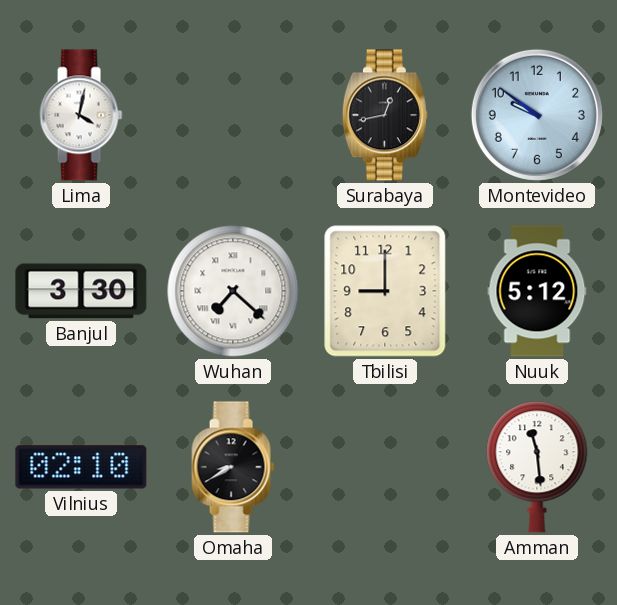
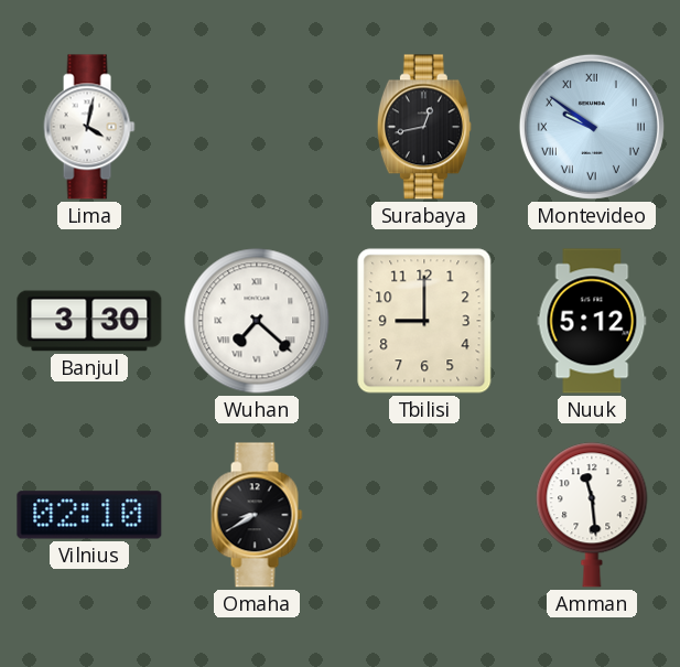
Montevideo numerals: Arabic -> Roman
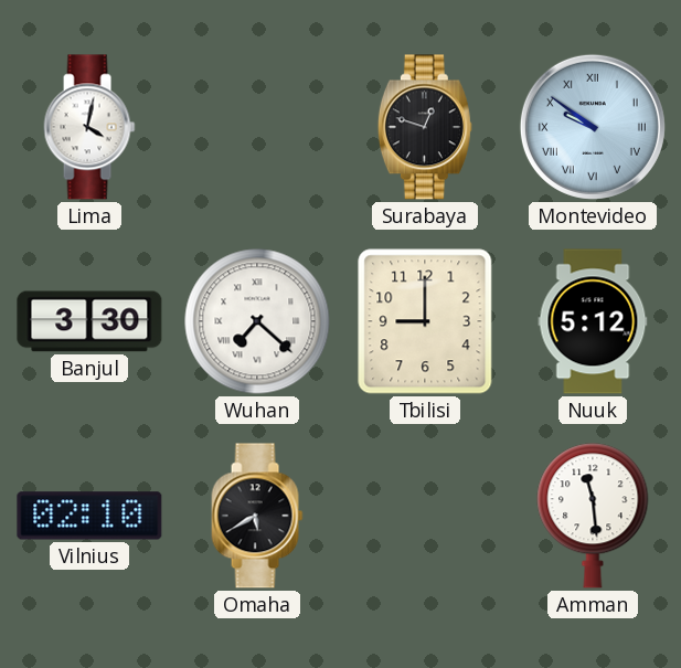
Surabaya: 12:43 -> 12:48
Omaha: 8:40 -> 5:40
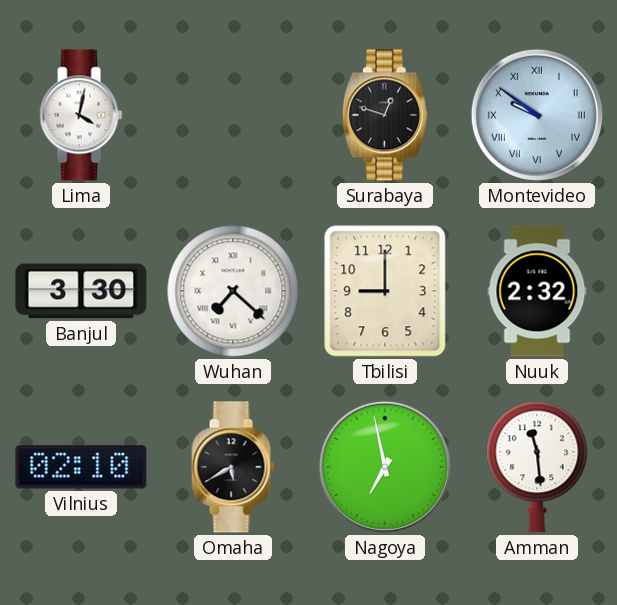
Nuuk: 5:12 -> 2:32
Nagoya: none -> 6:58
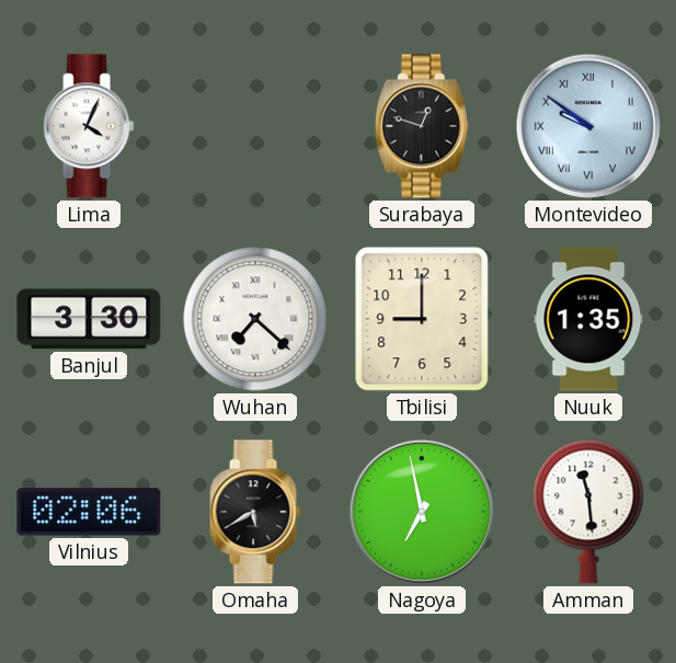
Lima: 4:02 -> 4:04
Nuuk: 2:32 -> 1:35
Vilnius: 02:10 -> 02:06
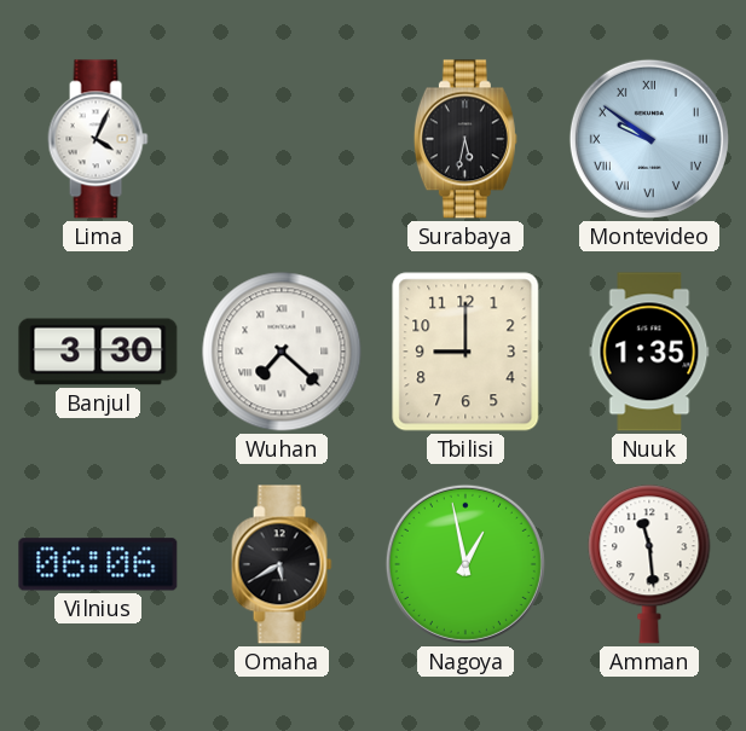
Surabaya: 12:48 -> 5:32
Vilnius: 02:06 -> 06:06
Nagoya: 6:58 -> 12:58
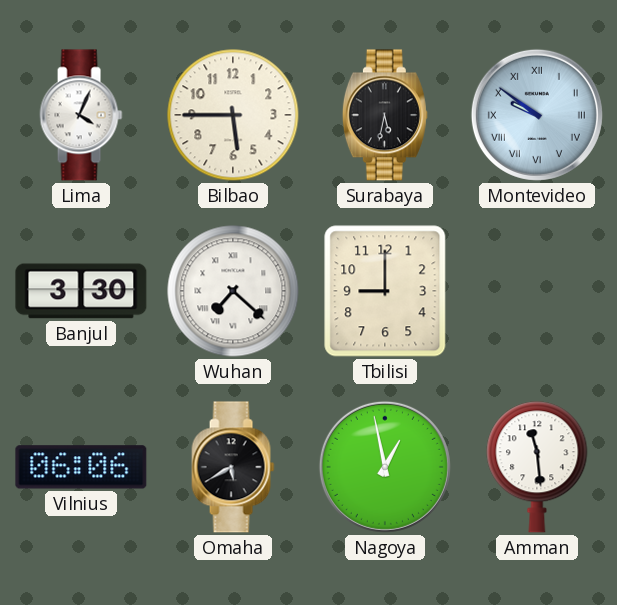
Bilbao: none -> 5:45
Nuuk: 1:35 -> none
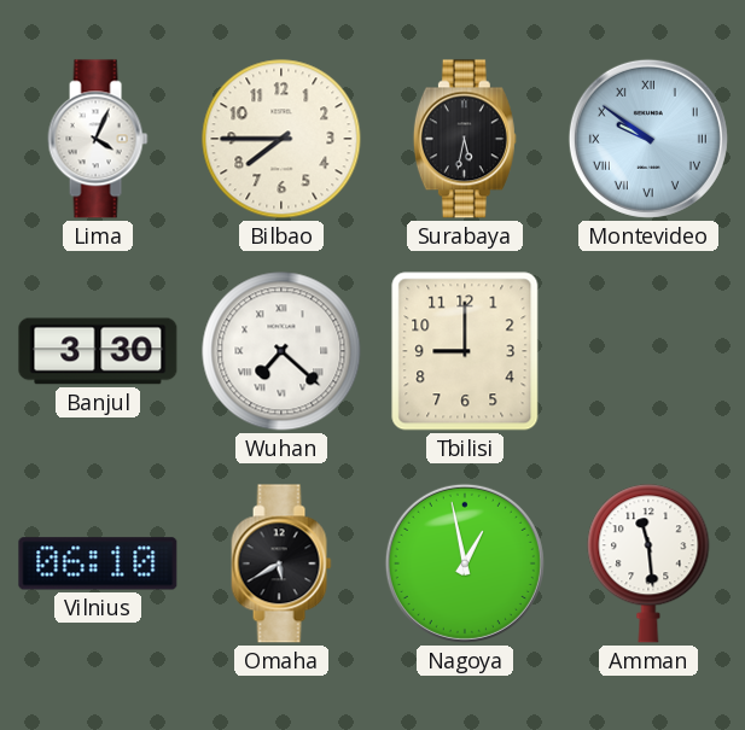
Bilbao: 5:45 -> 7:45
Vilnius: 06:06 -> 06:10
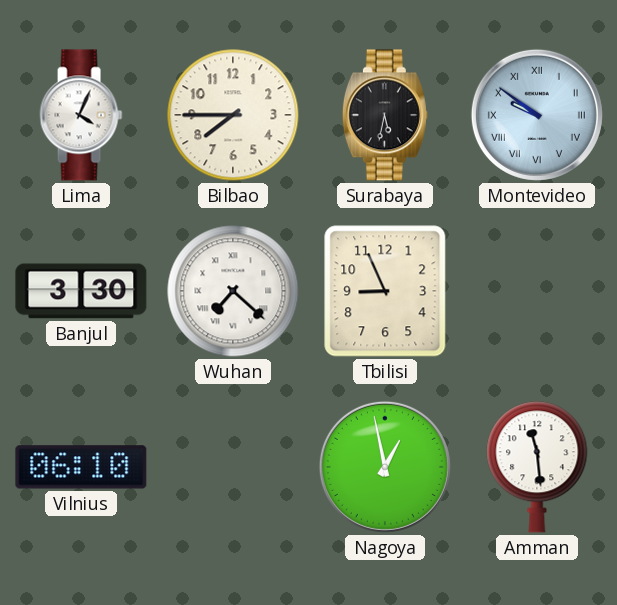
Tbilisi: 9:00 -> 8:56
Omaha: 5:40 -> none
